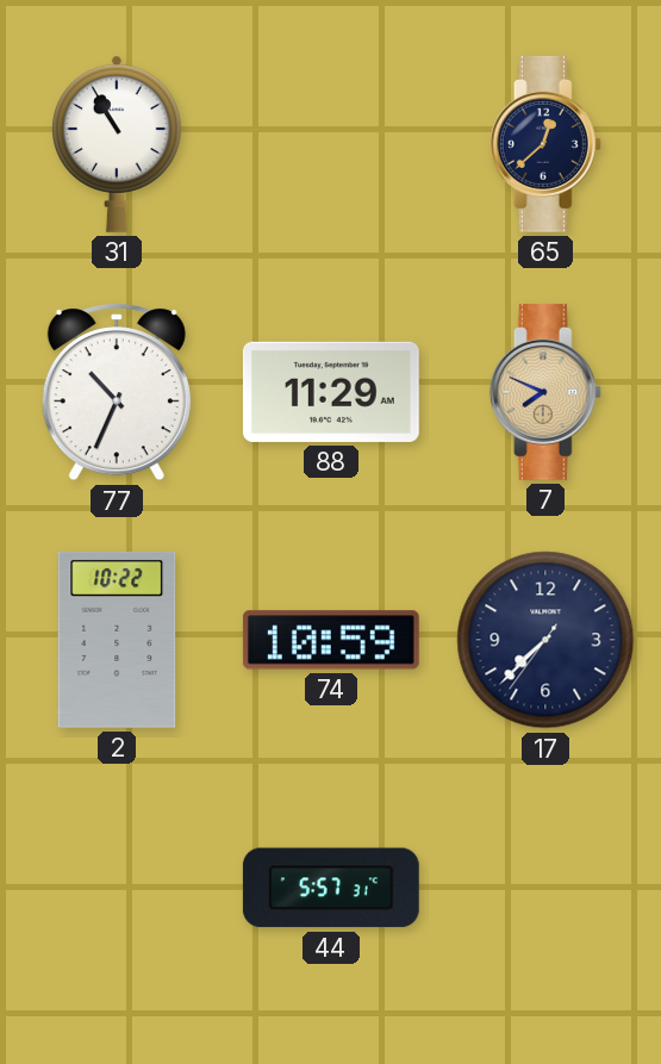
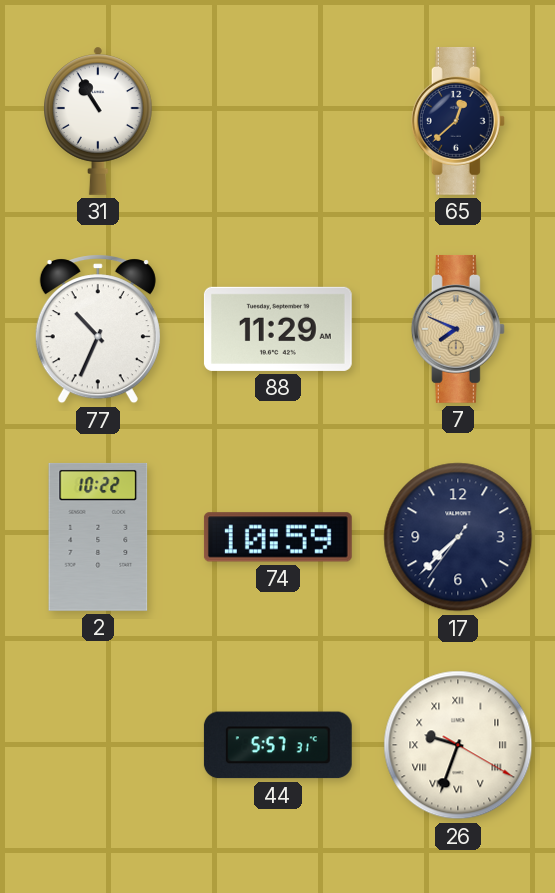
26: none -> 9:33
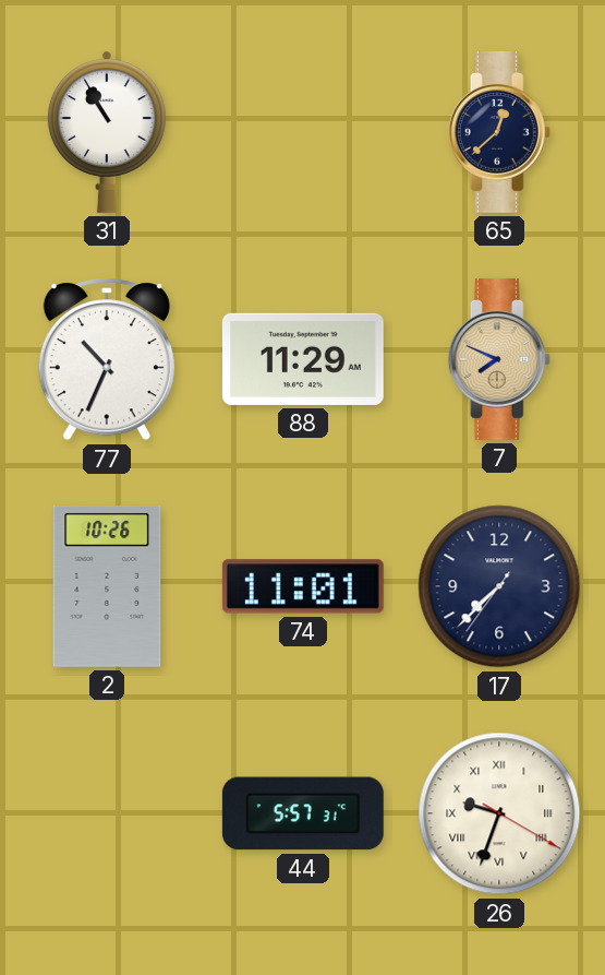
2: 10:22 -> 10:26
74: 10:59 -> 11:01
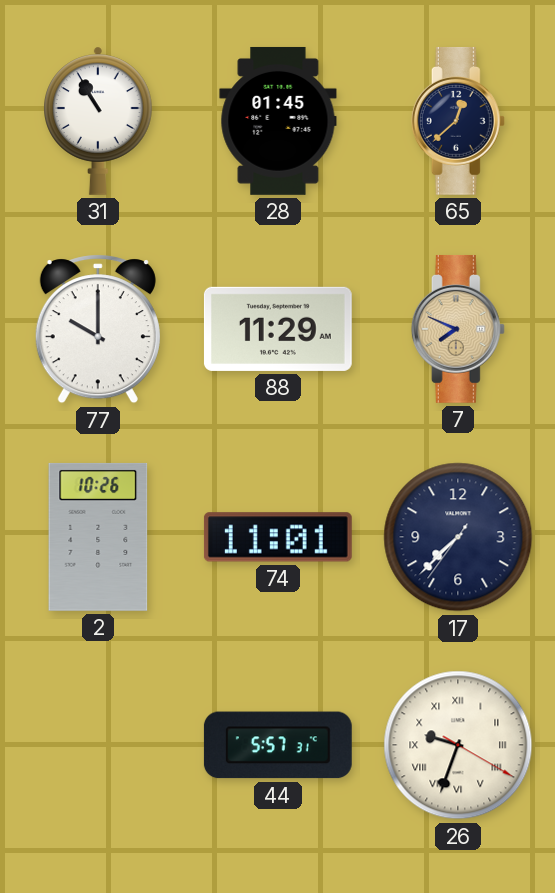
28: none -> 01:45
77: 10:34 -> 10:00
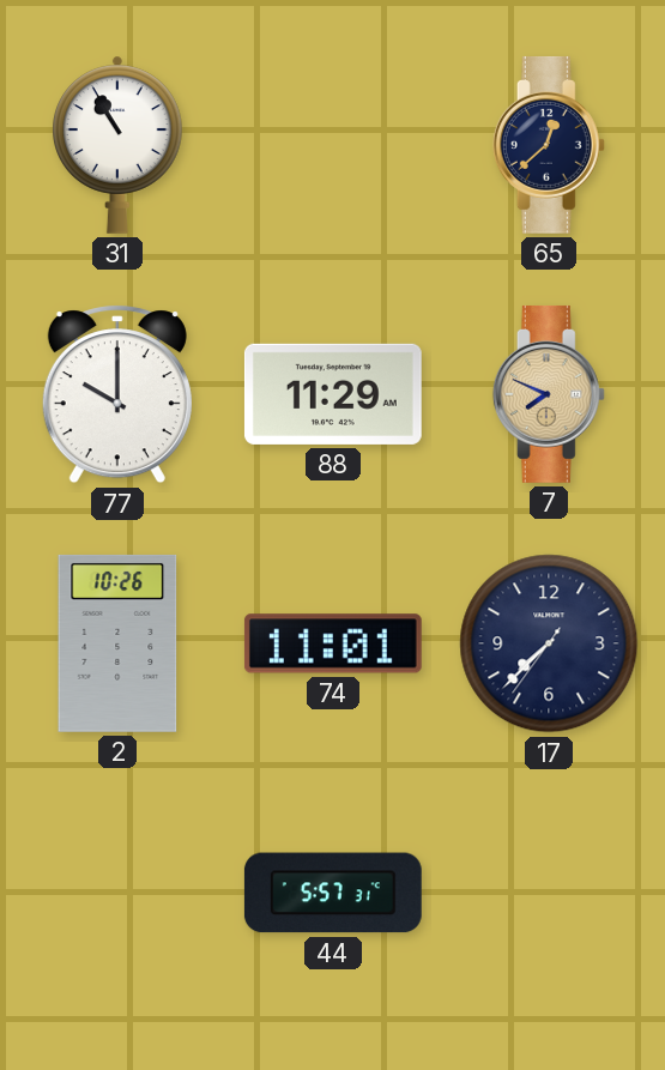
28: 01:45 -> none
26: 9:33 -> none
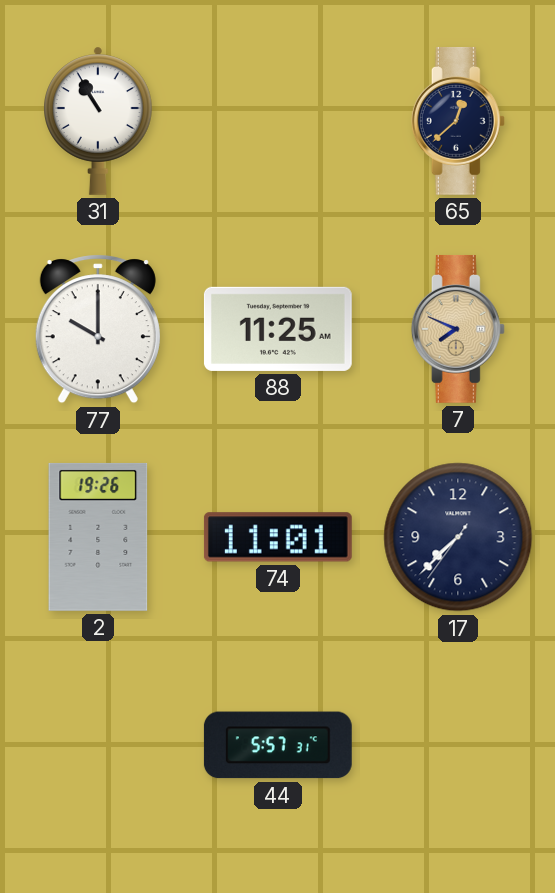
88: 11:29 -> 11:25
2: 10:26 -> 19:26
